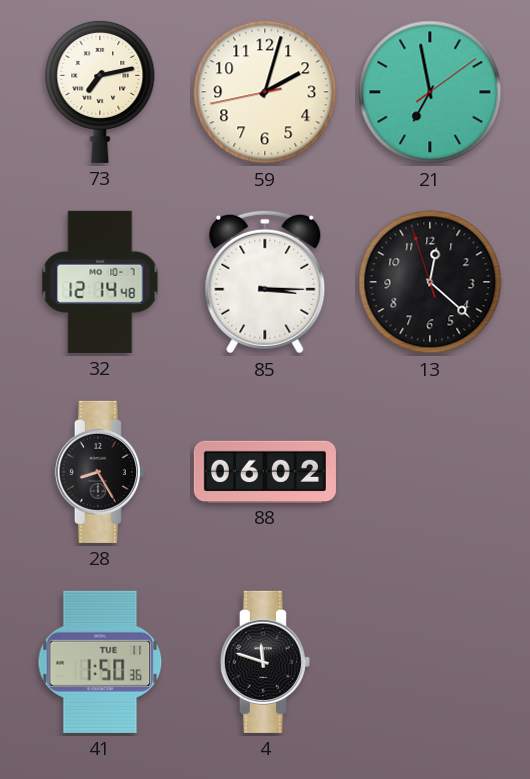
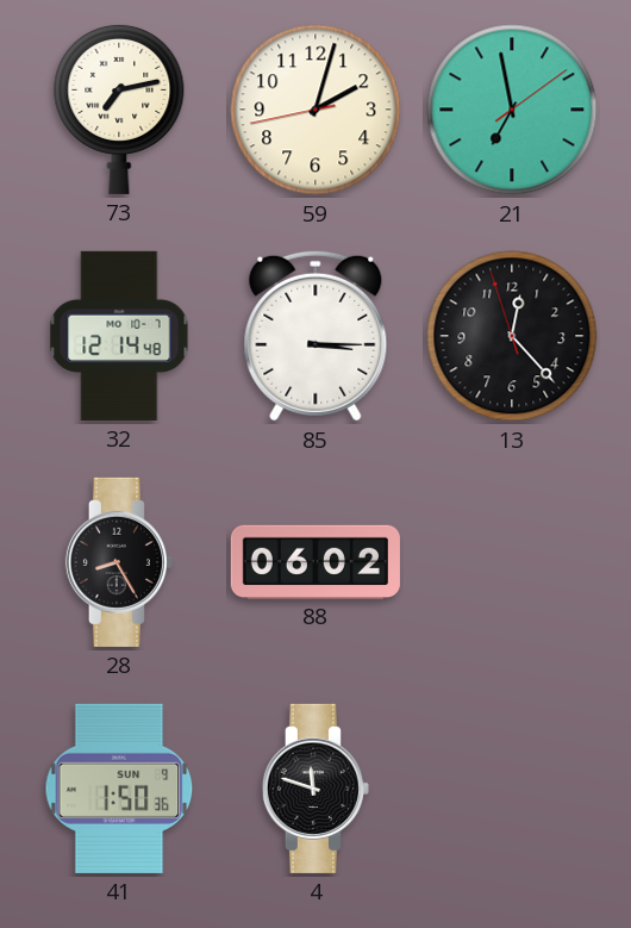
13: 12:21 -> 12:22
41 date: TUE 11 -> SUN 9
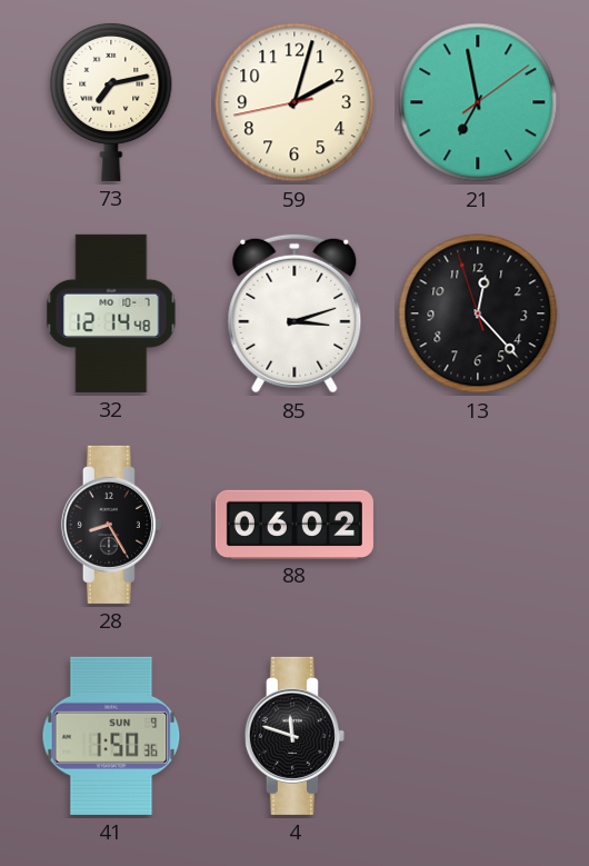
85: 3:15 -> 3:12
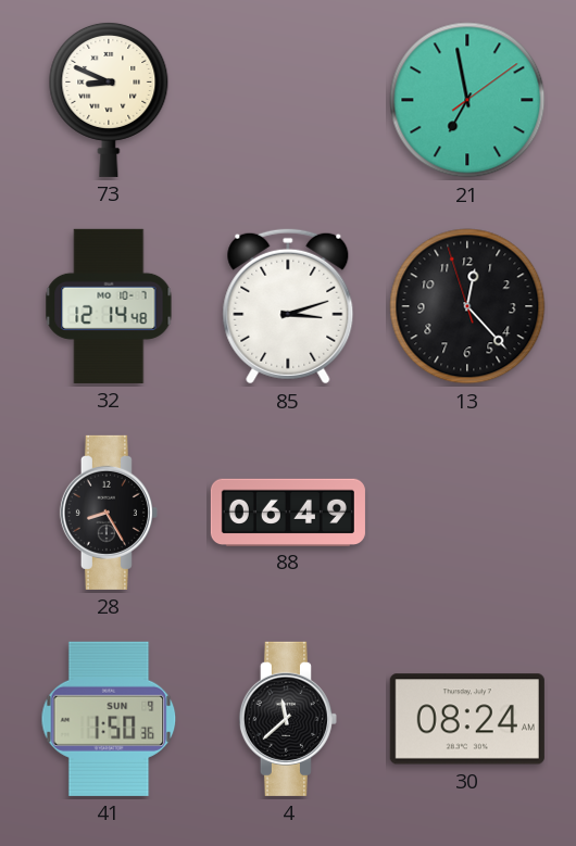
73: 7:13 -> 8:49
59: 2:02 -> none
88: 06:02 -> 06:49
4: 11:48 -> 11:38
30: none -> 08:24
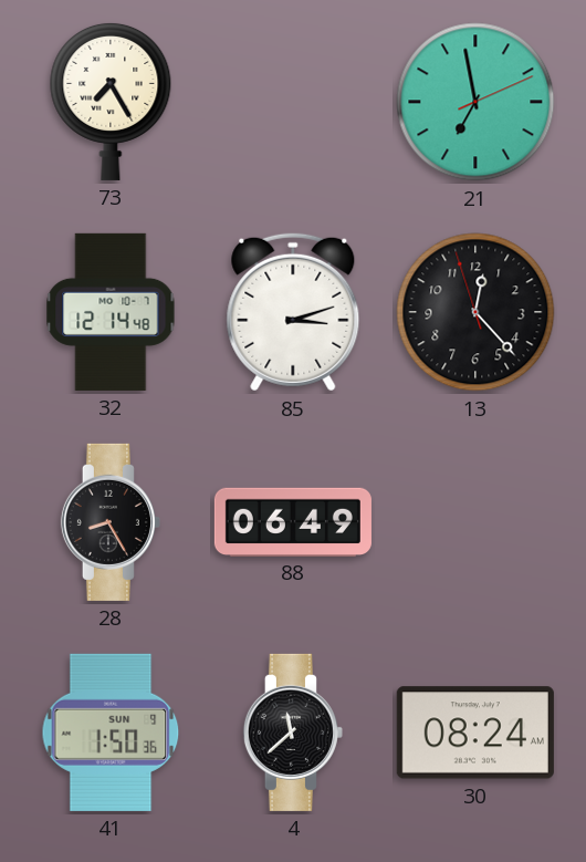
73: 8:49 -> 7:25
21: 6:58:09 -> 6:58:11
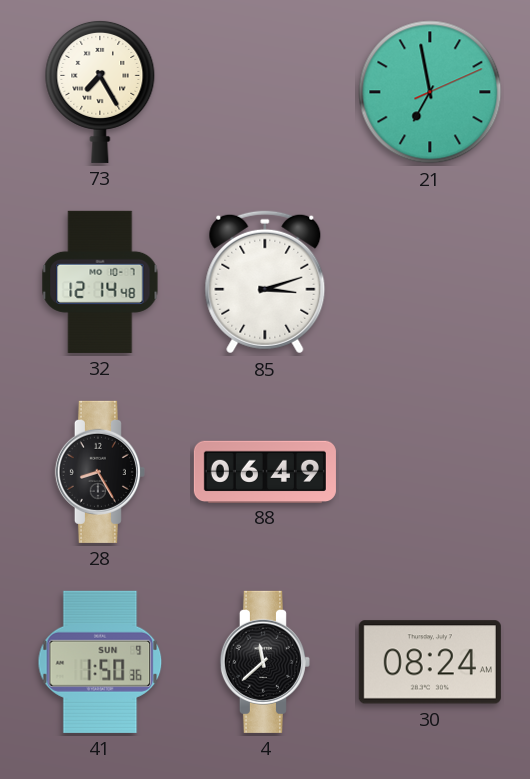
13: 12:22 -> none
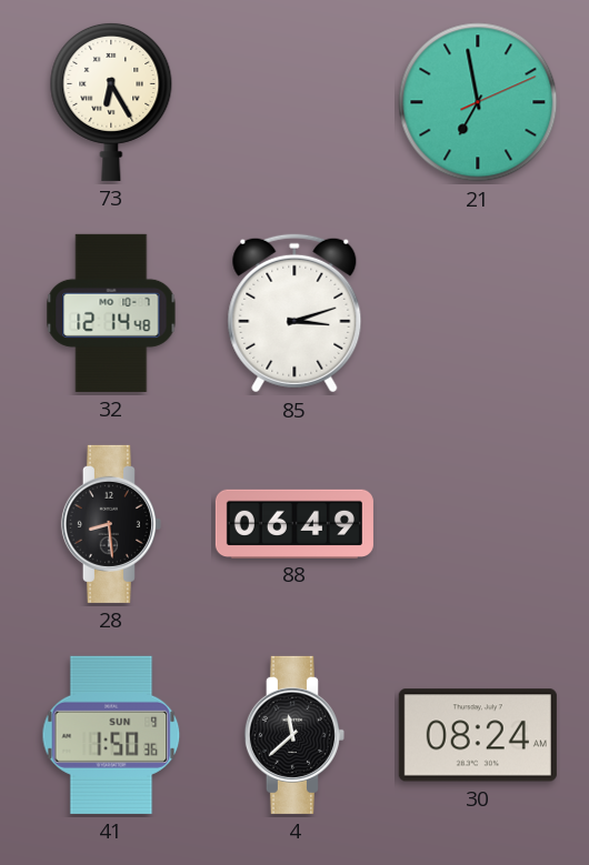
73: 7:25 -> 6:25
28: 8:25 -> 8:29
